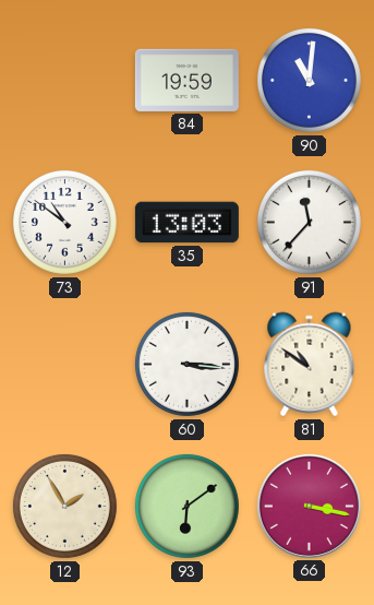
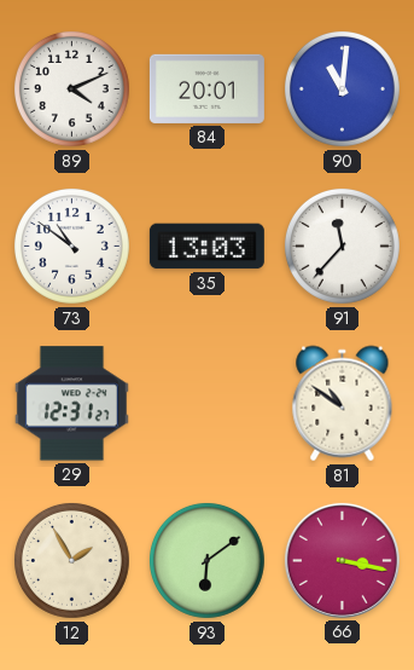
89: none -> 4:11
84: 19:59 -> 20:01
29: none -> 12:31
60: 3:16 -> none
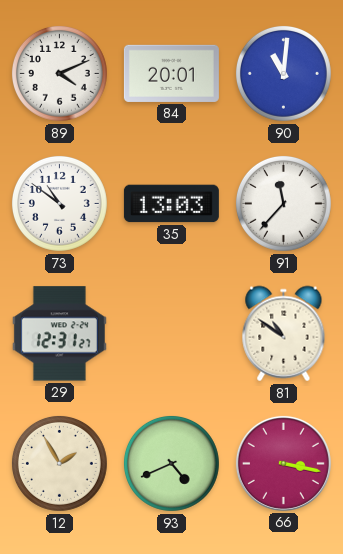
93: 6:09 -> 4:41
